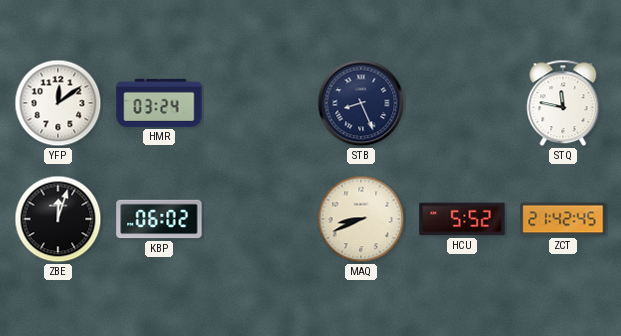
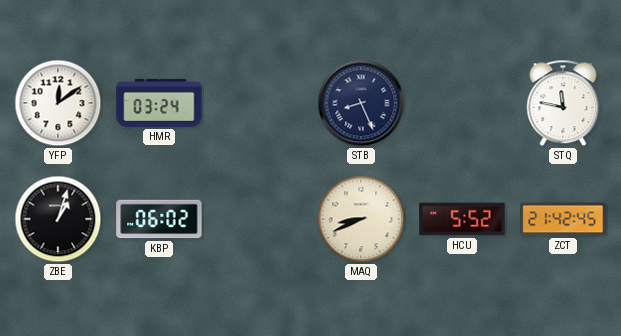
ZBE: 12:03 -> 1:03
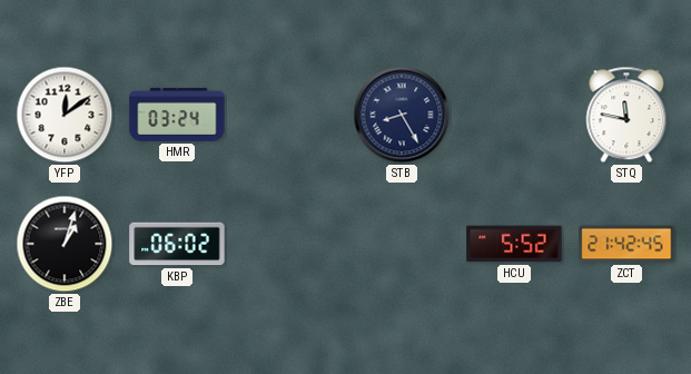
STB: 8:26 -> 8:25
MAQ: 8:41 -> none
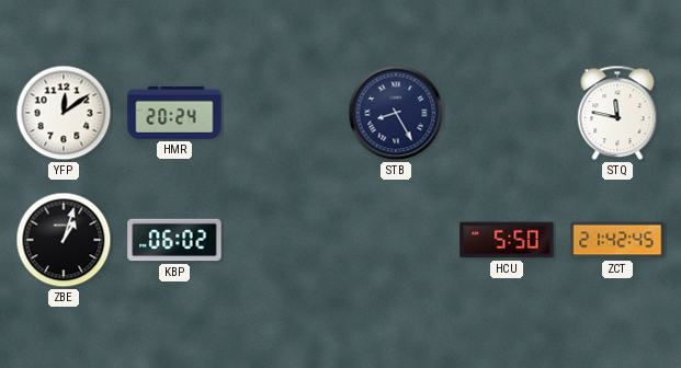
HMR: 03:24 -> 20:24
HCU: 5:52 -> 5:50
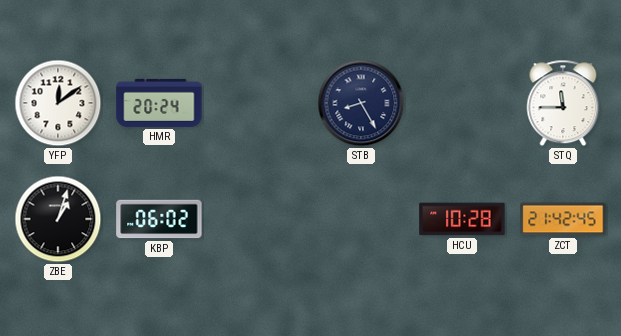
STQ: 11:47 -> 11:45
HCU: 5:50 -> 10:28
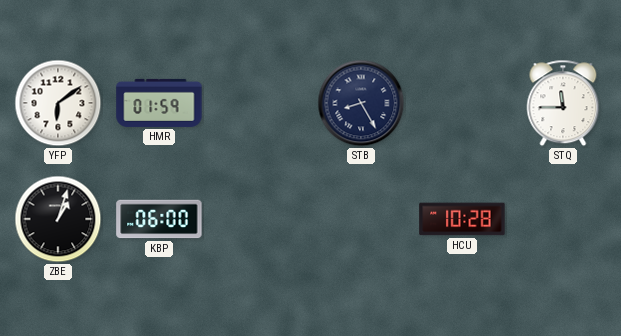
YFP: 12:09 -> 6:09
HMR: 20:24 -> 01:59
KBP: 06:02 -> 06:00
ZCT: 21:42 -> none
